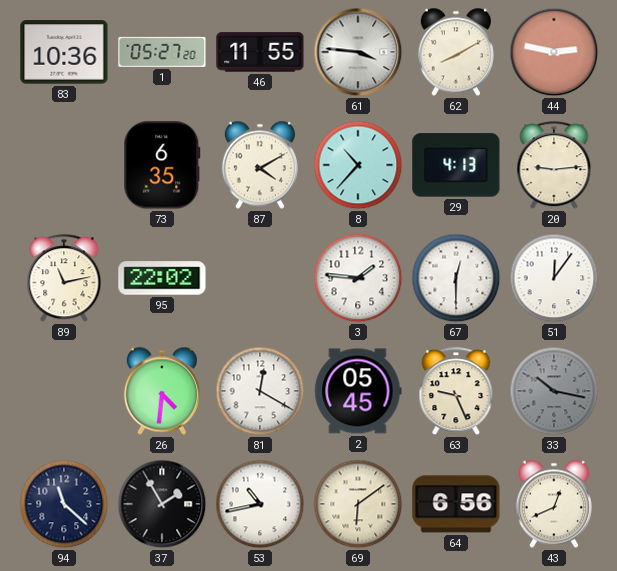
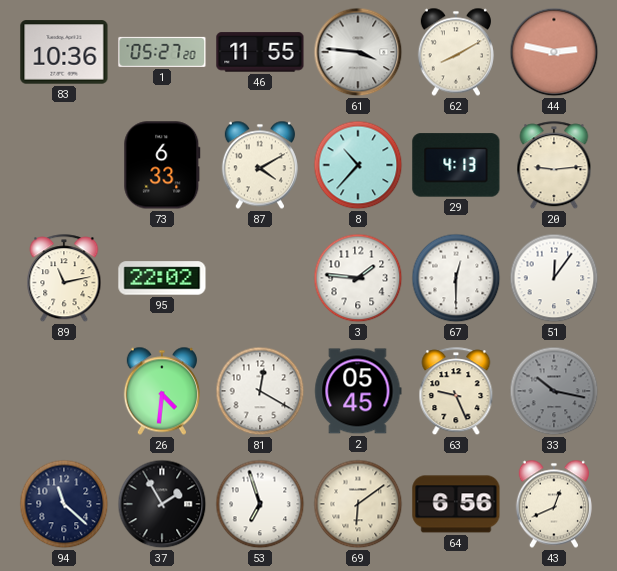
73: 6:35 -> 6:33
53: 10:43 -> 6:57
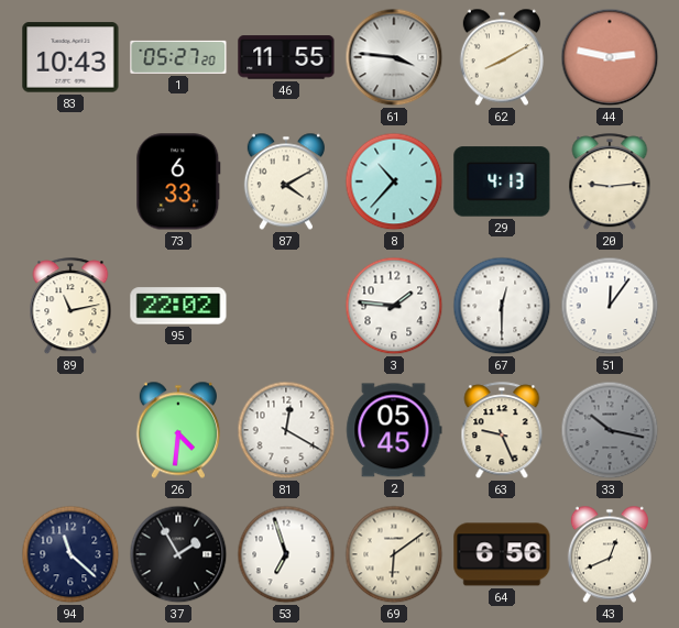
83: 10:36 -> 10:43
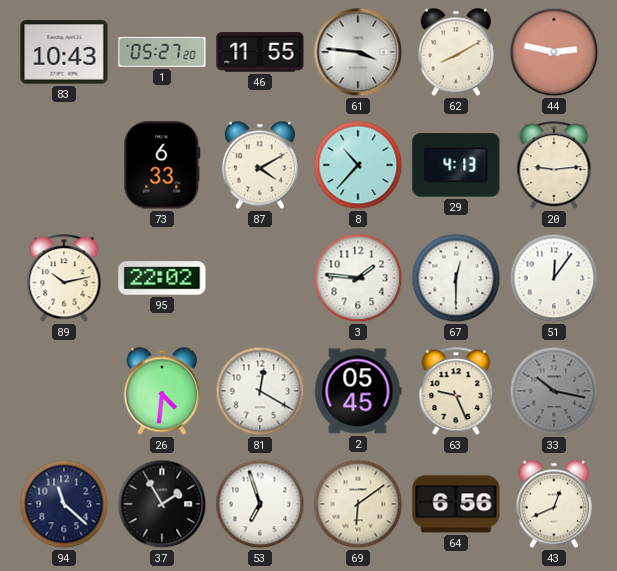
89: 11:13 -> 10:13
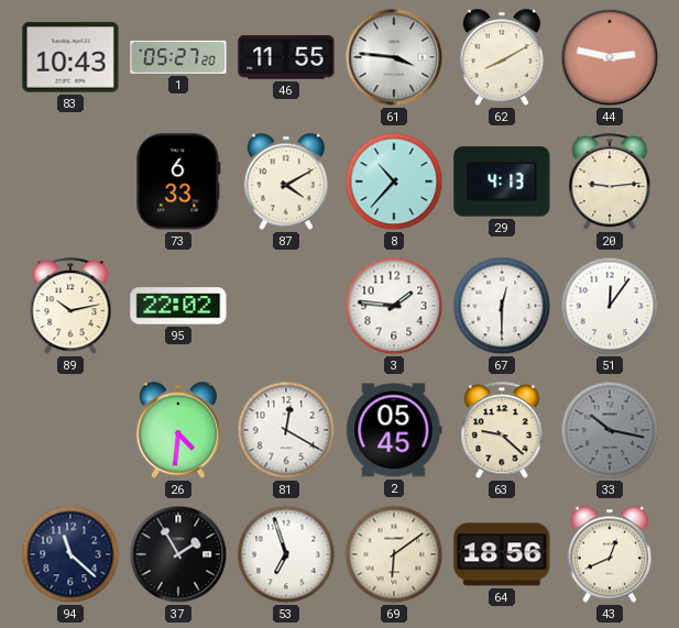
63: 9:26 -> 9:22
64: 6:56 -> 18:56
